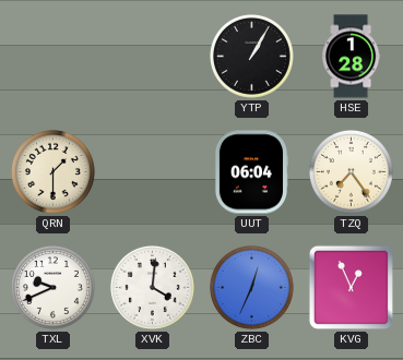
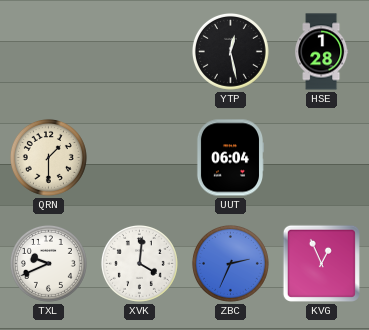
YTP: 1:05 -> 12:28
TZQ: 7:24 -> none
ZBC: 12:34 -> 2:34
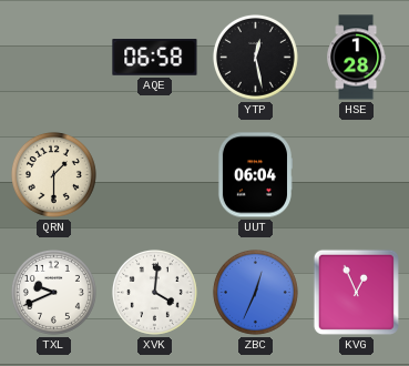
AQE: none -> 06:58
ZBC: 2:34 -> 12:34
